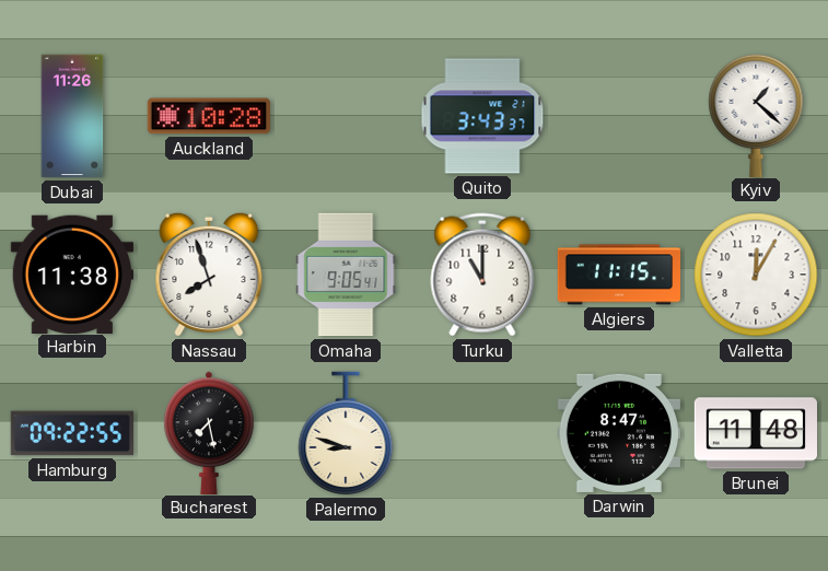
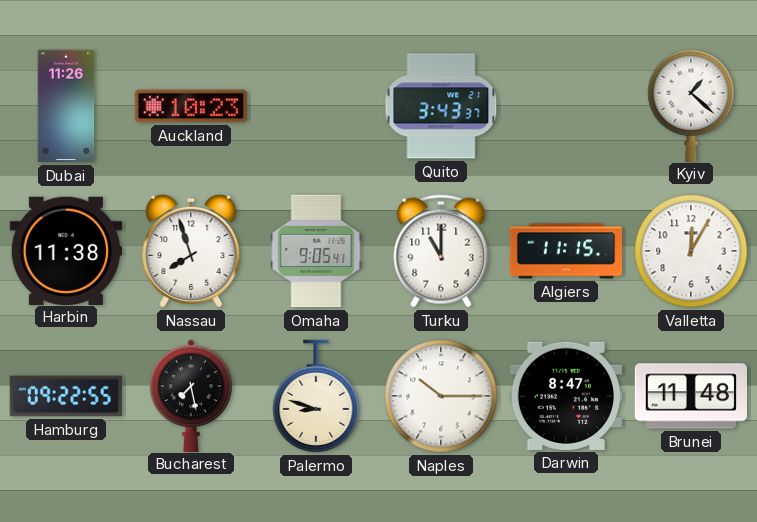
Auckland: 10:28 -> 10:23
Naples: none -> 10:15
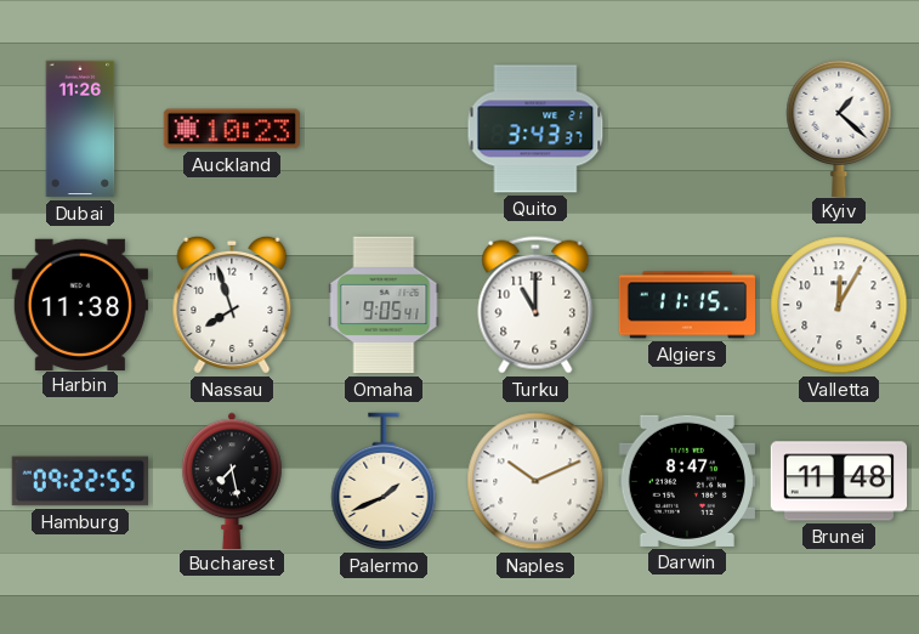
Palermo: 8:48 -> 1:41
Naples: 10:15 -> 10:11
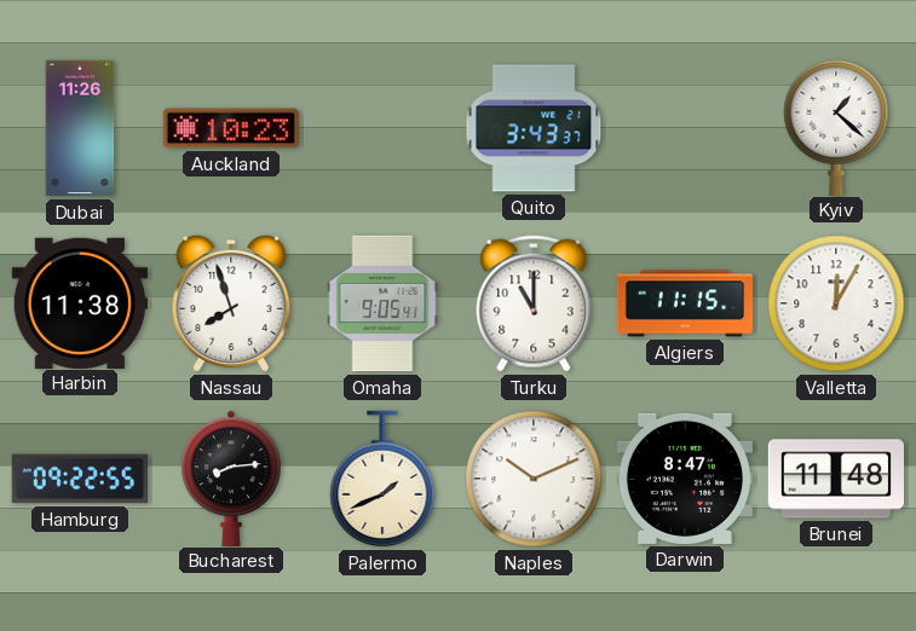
Bucharest: 7:28 -> 8:14
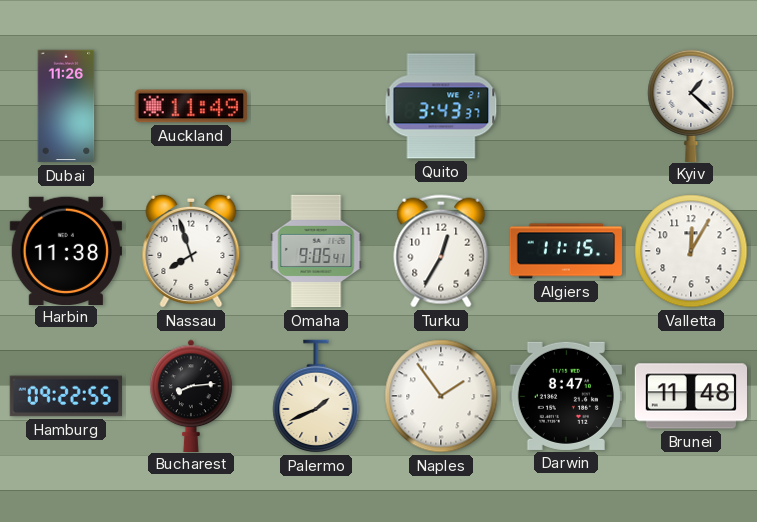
Auckland: 10:23 -> 11:49
Turku: 11:00 -> 12:35
Naples: 10:11 -> 1:54
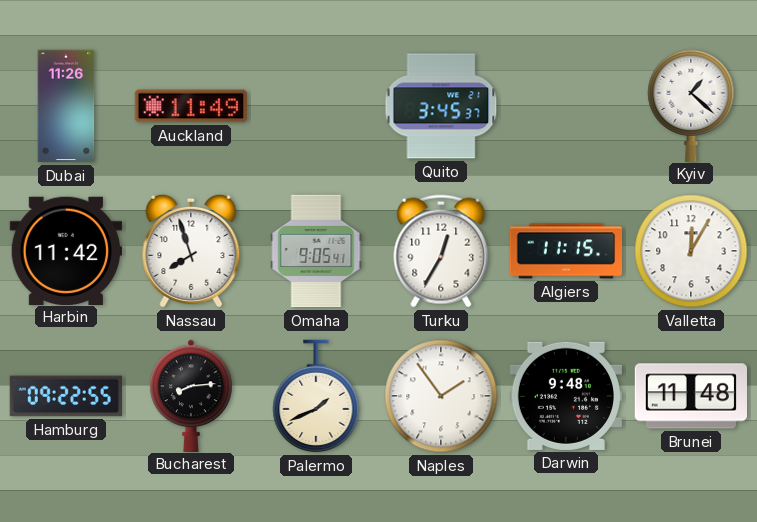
Quito: 3:43 -> 3:45
Harbin: 11:38 -> 11:42
Darwin: 8:47 -> 9:48
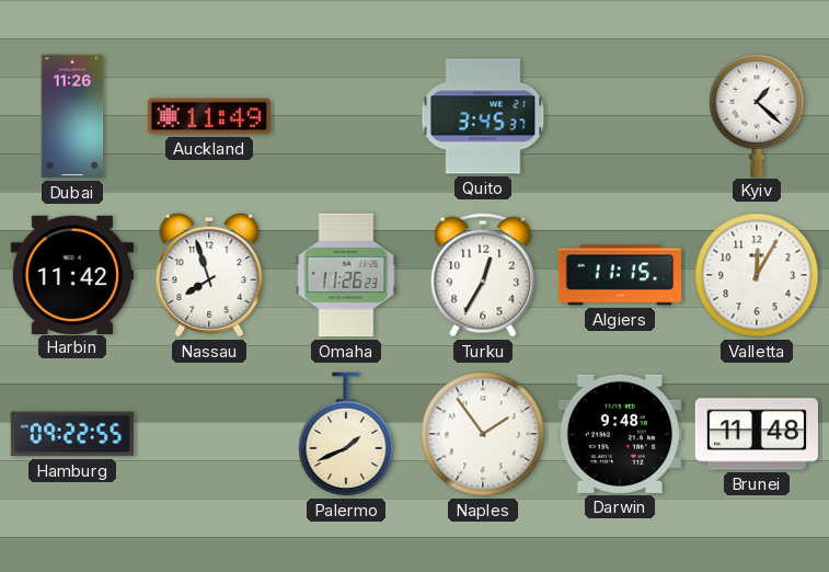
Omaha: 9:05 -> 11:26
Bucharest: 8:14 -> none
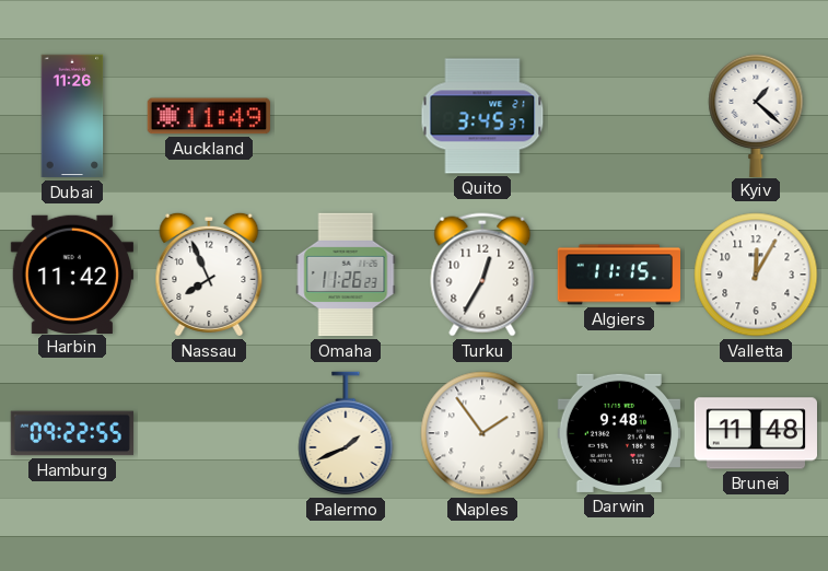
Nassau: 7:57 -> 7:56
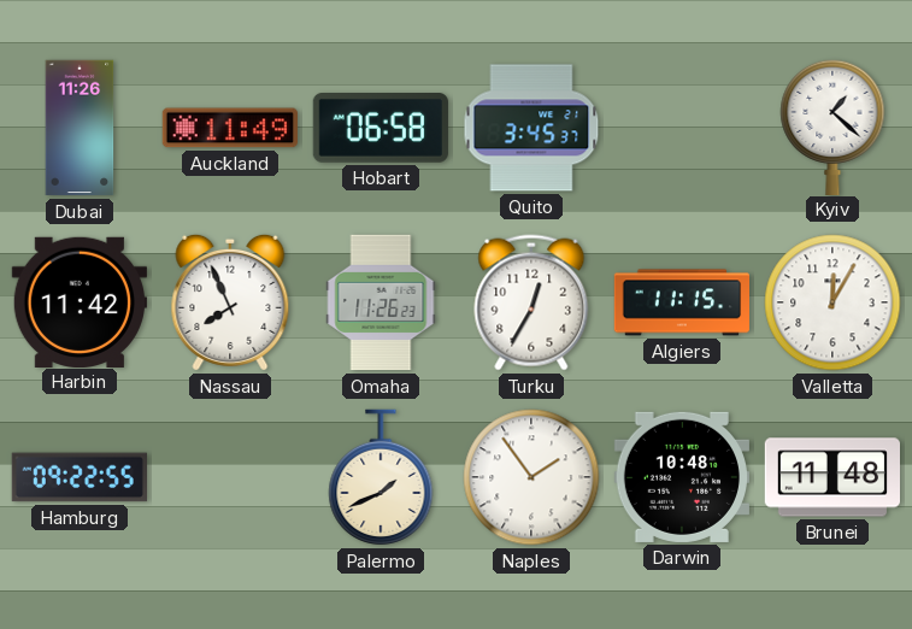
Hobart: none -> 06:58
Darwin: 9:48 -> 10:48
